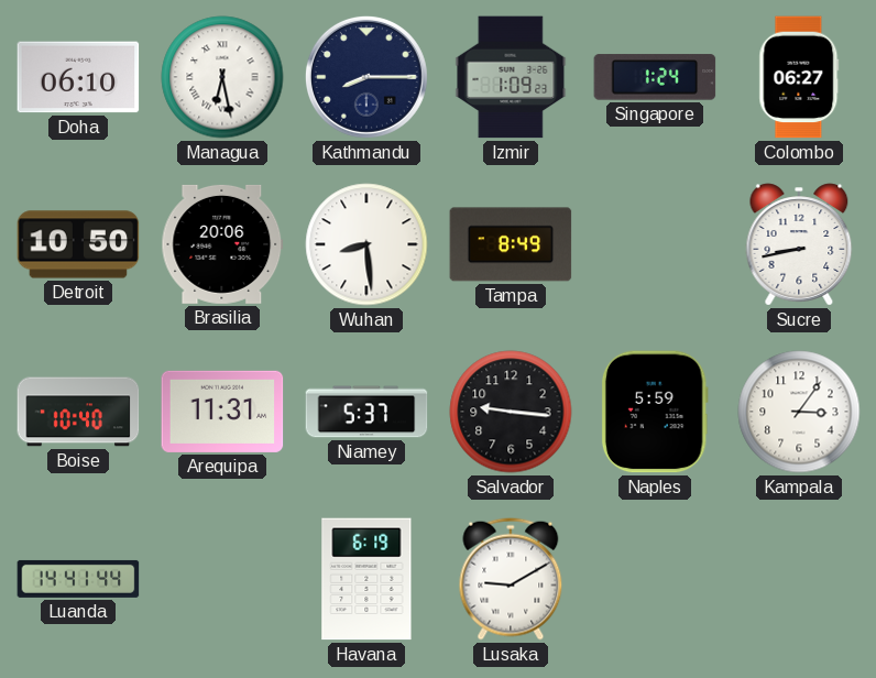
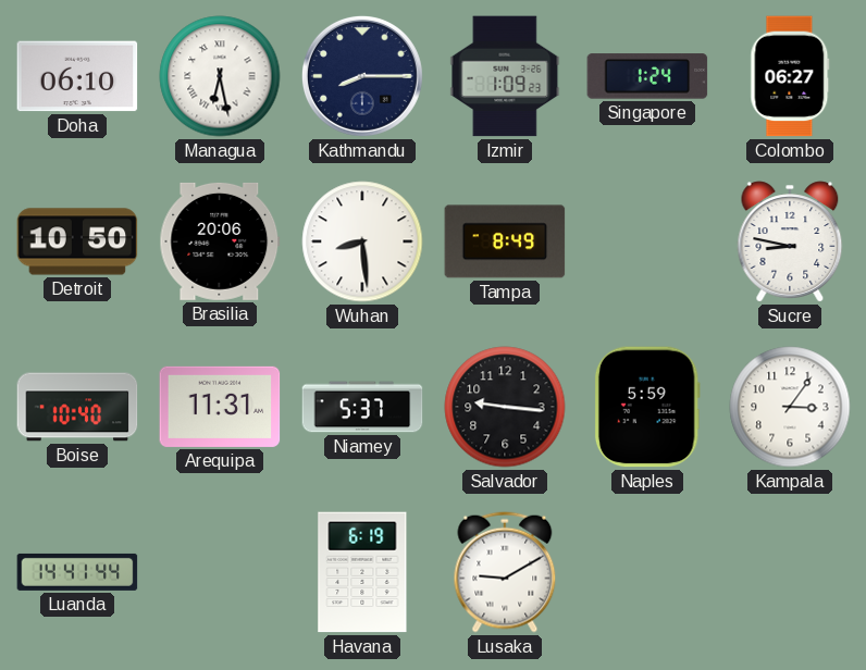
Sucre: 8:43 -> 8:47
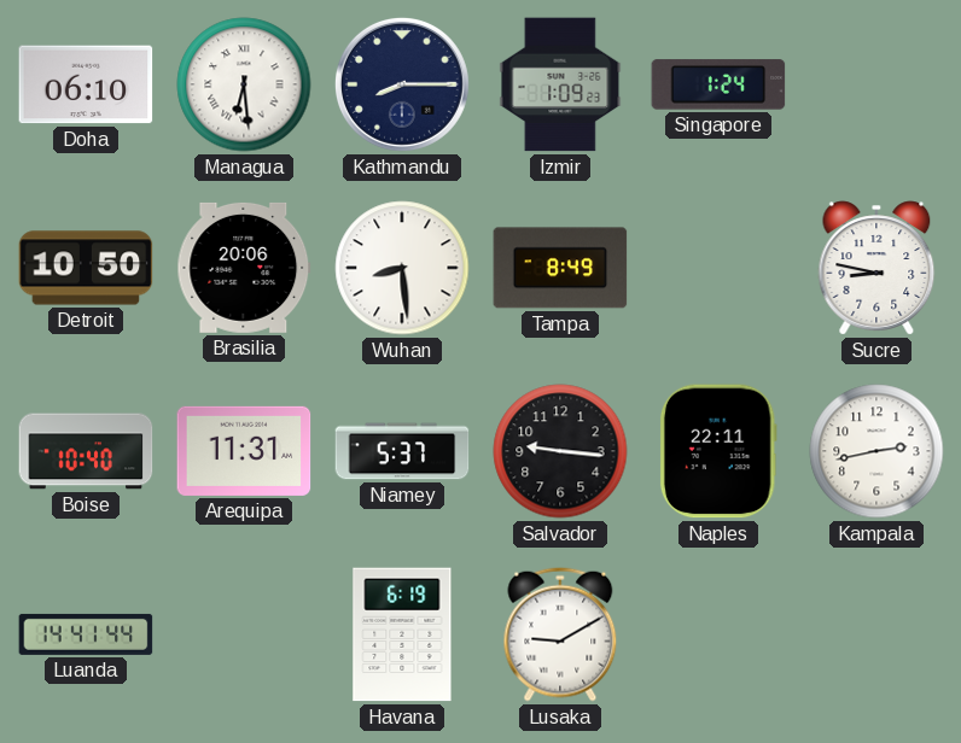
Managua: 6:28 -> 6:29
Colombo: 06:27 -> none
Naples: 5:59 -> 22:11
Kampala: 3:06 -> 2:43
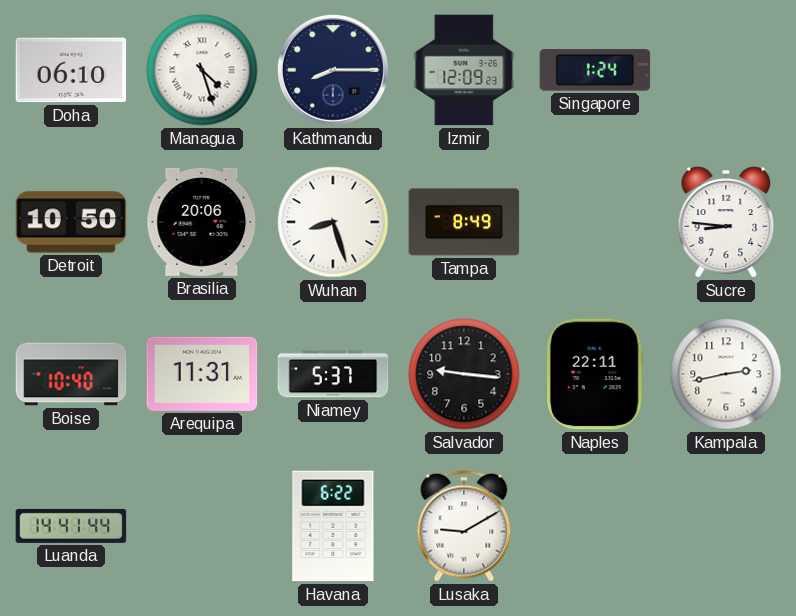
Managua: 6:29 -> 4:27
Izmir: 1:09 -> 12:09
Wuhan: 8:29 -> 8:27
Sucre: 8:47 -> 8:46
Havana: 6:19 -> 6:22
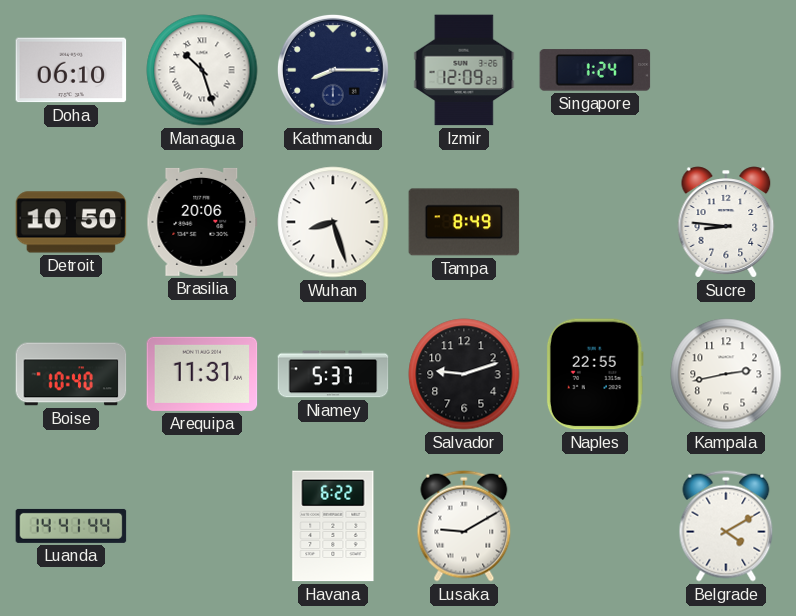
Managua: 4:27 -> 10:27
Salvador: 9:16 -> 9:12
Naples: 22:11 -> 22:55
Belgrade: none -> 4:10
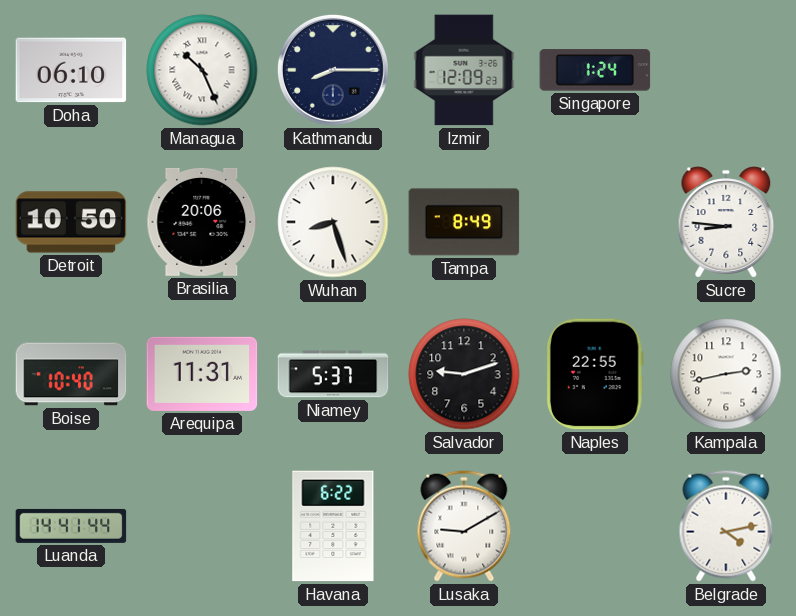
Managua: 10:27 -> 10:26
Belgrade: 4:10 -> 4:13
